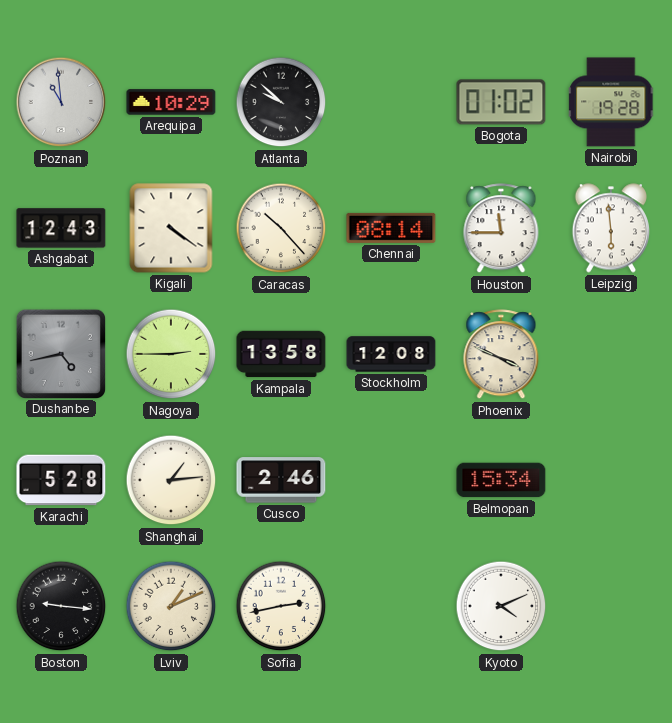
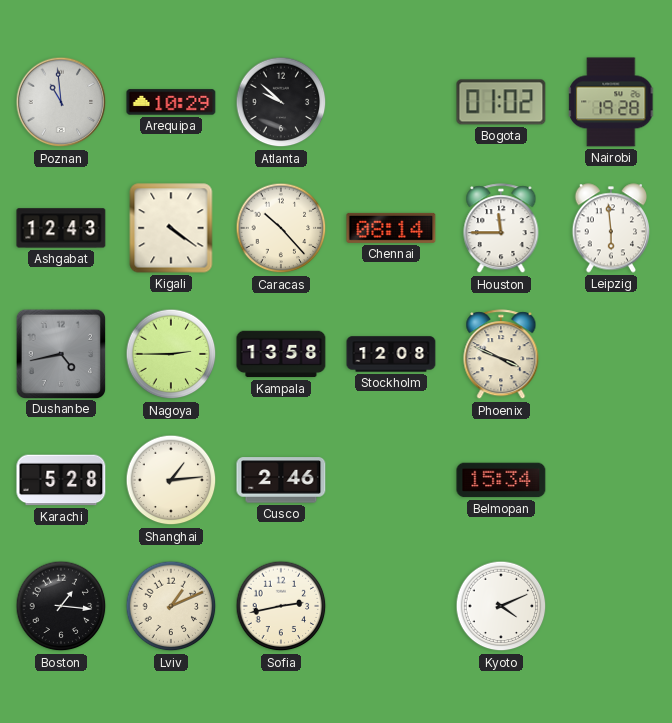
Boston: 9:16 -> 1:16
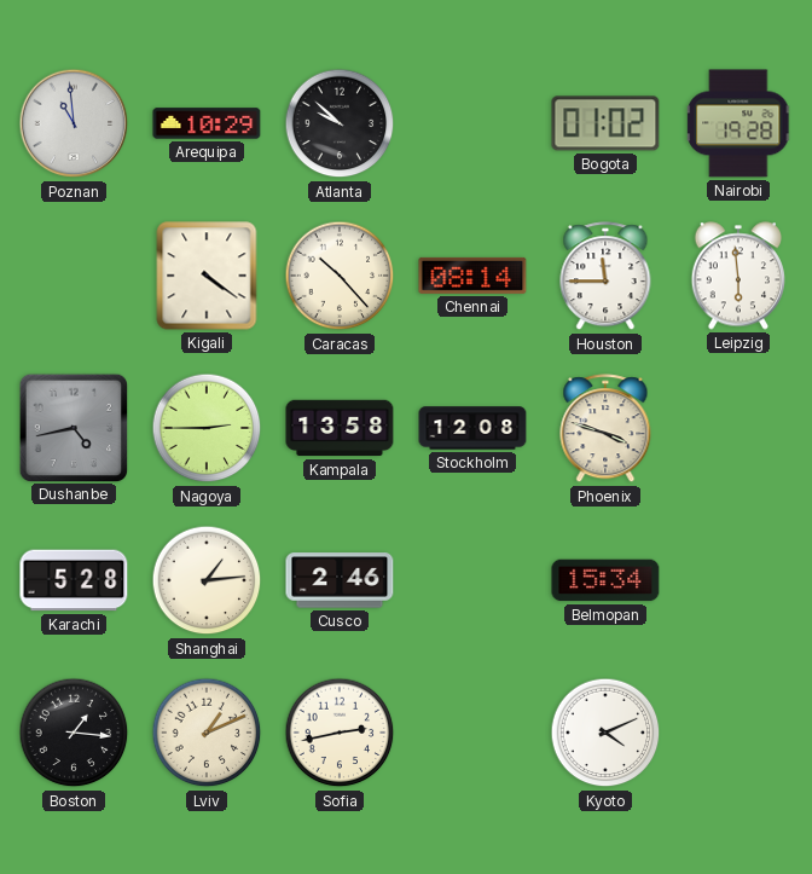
Ashgabat: 12:43 -> none
Phoenix: 3:49 -> 3:48
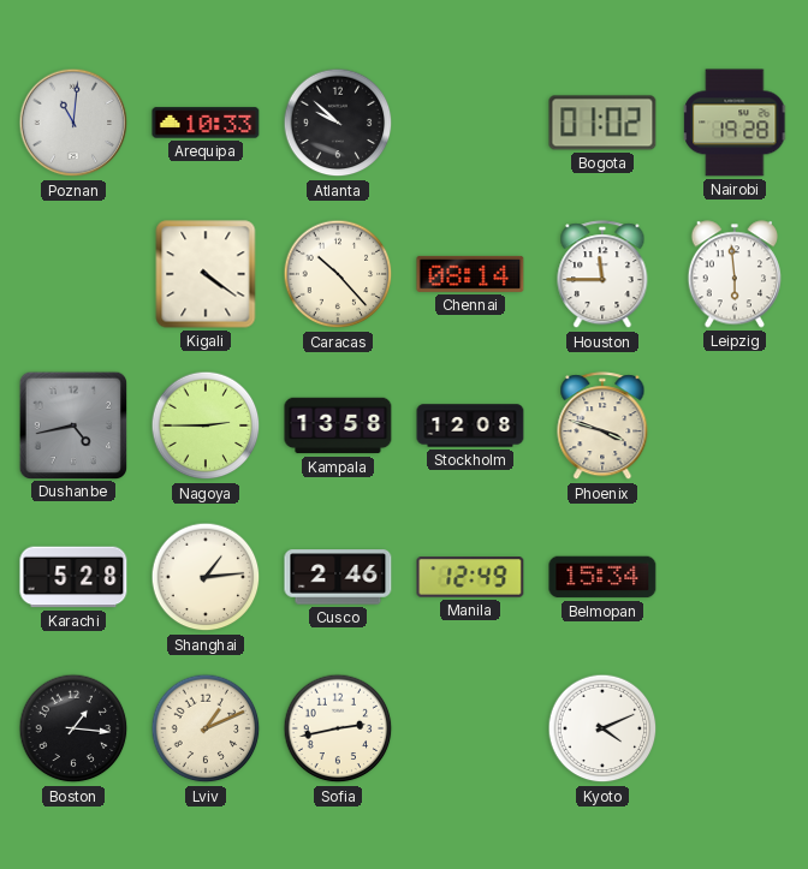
Poznan: 10:59 -> 11:01
Arequipa: 10:29 -> 10:33
Manila: none -> 12:49
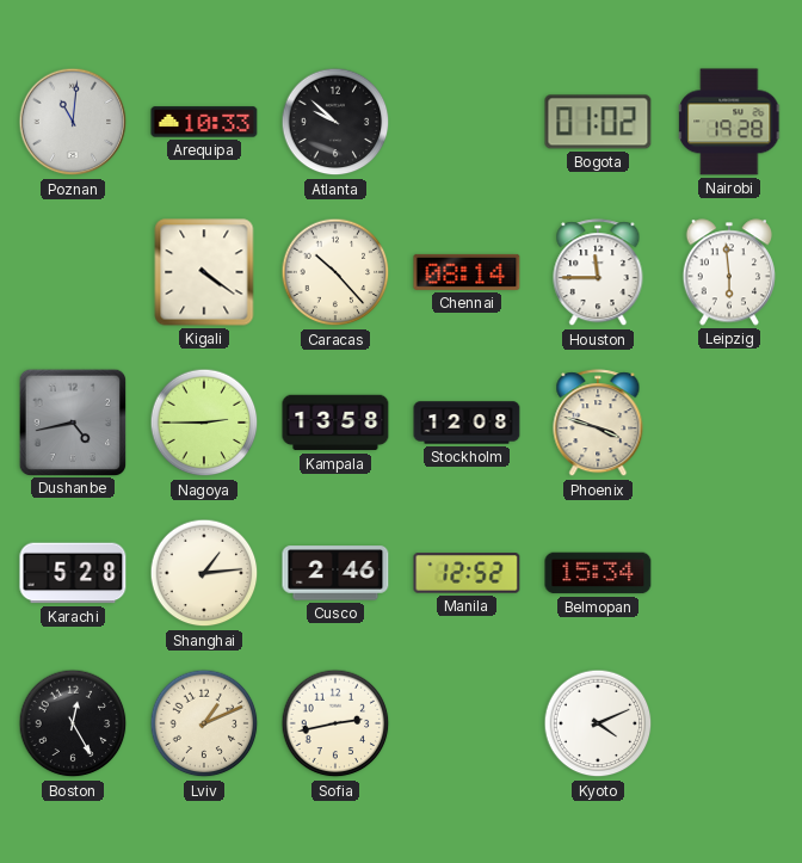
Manila: 12:49 -> 12:52
Boston: 1:16 -> 12:25
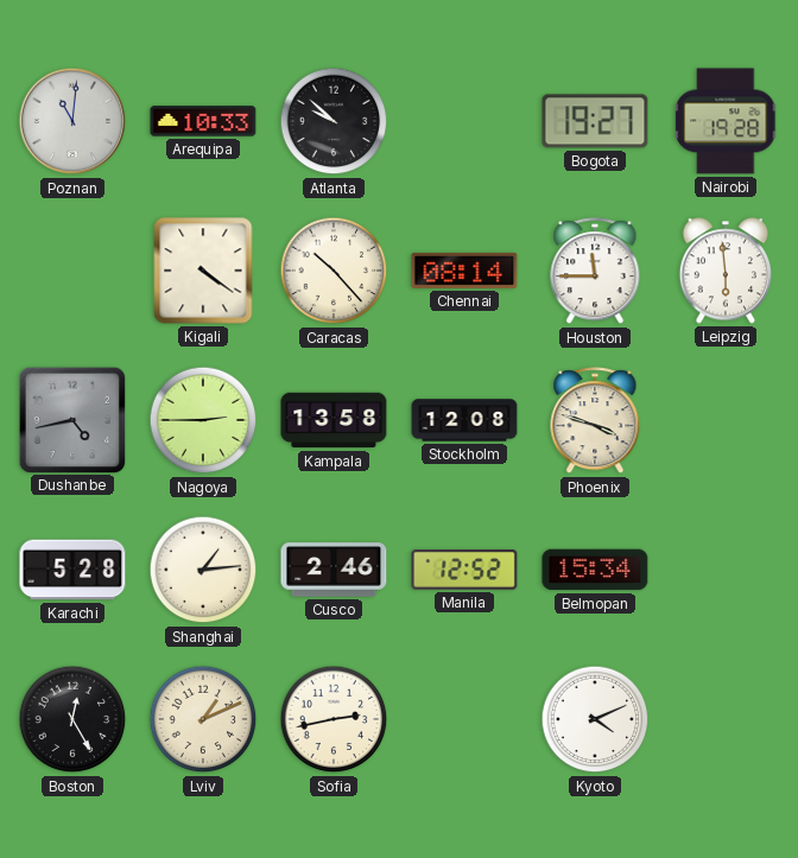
Bogota: 01:02 -> 19:27
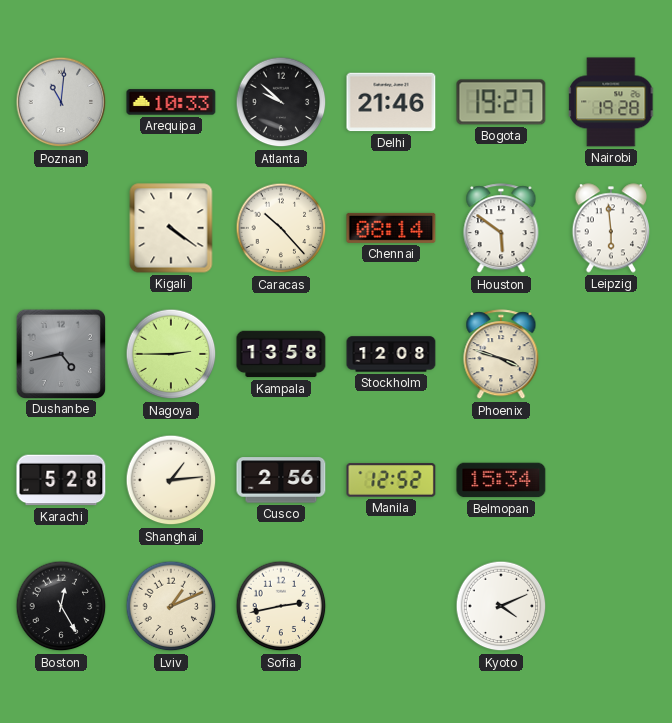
Delhi: none -> 21:46
Houston: 11:45 -> 5:51
Cusco: 2:46 -> 2:56
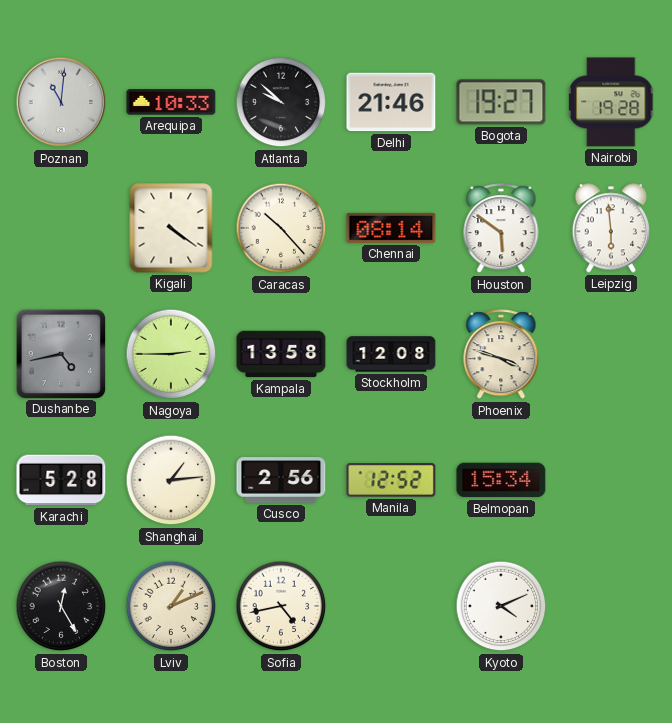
Sofia: 2:43 -> 4:43
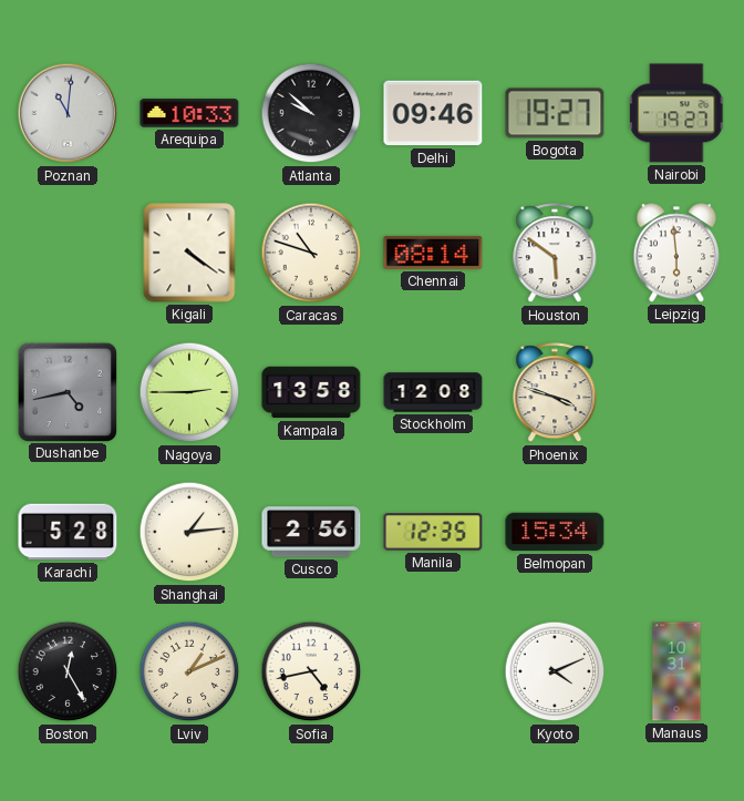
Delhi: 21:46 -> 09:46
Nairobi: 19:28 -> 19:27
Caracas: 10:23 -> 10:48
Manila: 12:52 -> 12:35
Manaus: none -> 10:31
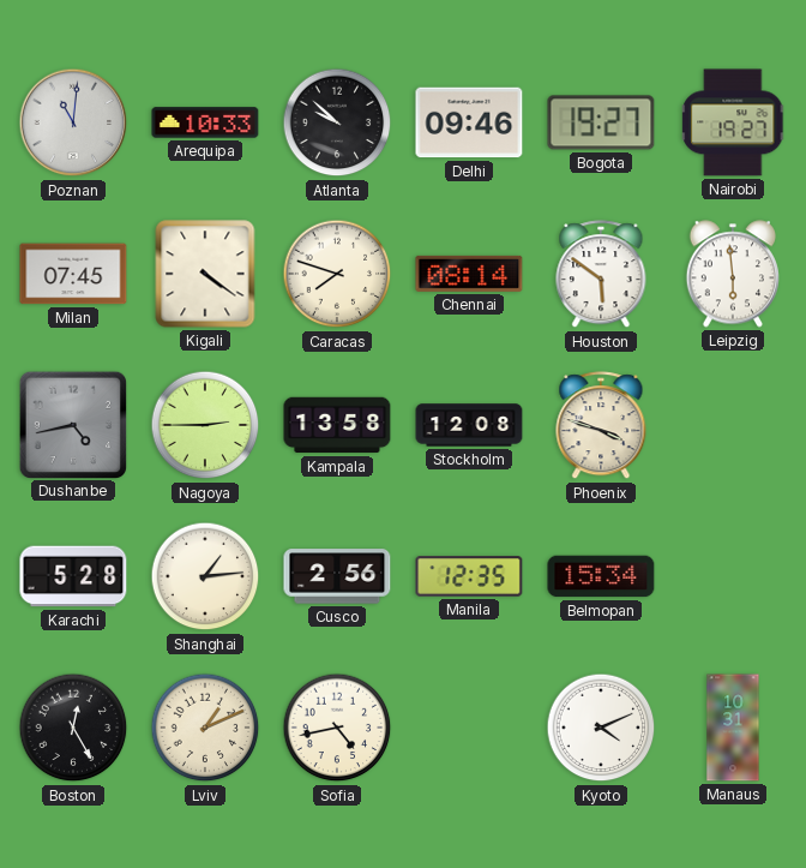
Milan: none -> 07:45
Caracas: 10:48 -> 7:48
